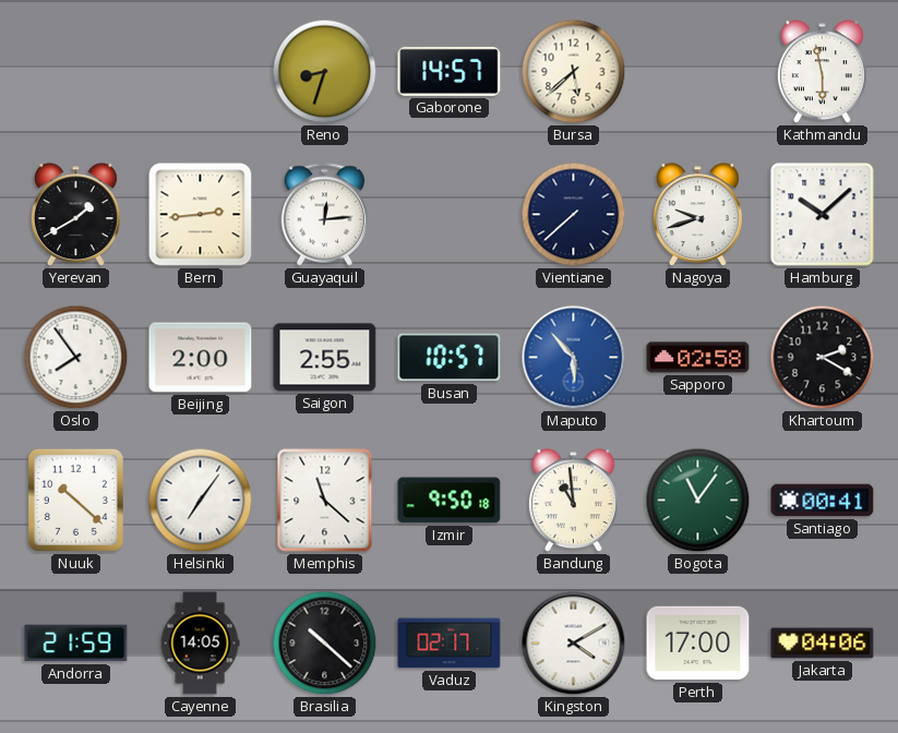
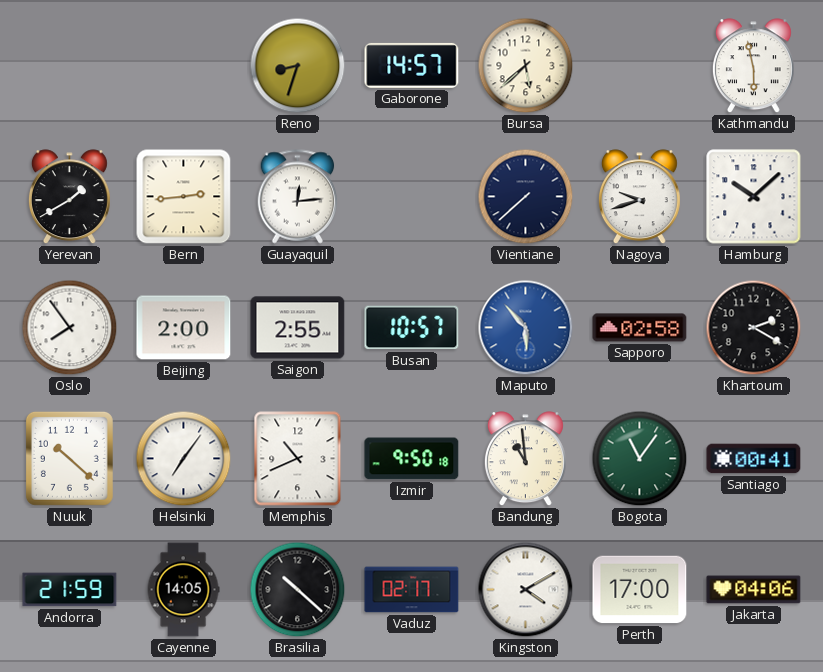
Memphis: 11:22 -> 10:41
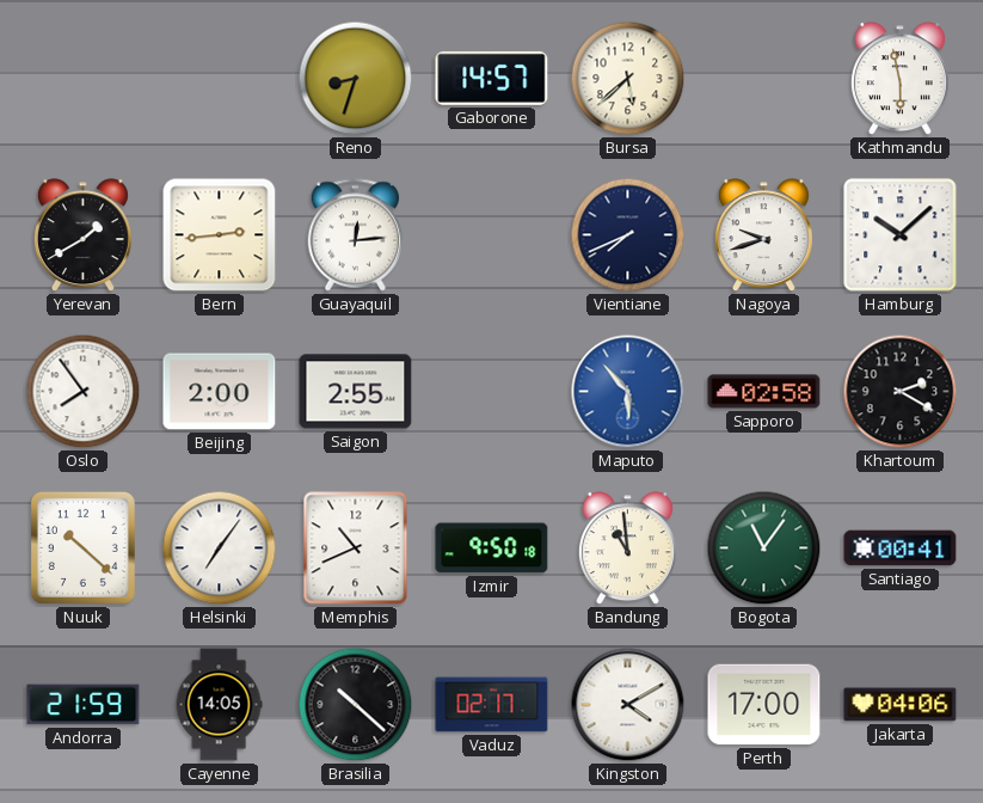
Vientiane: 7:38 -> 7:41
Busan: 10:57 -> none
